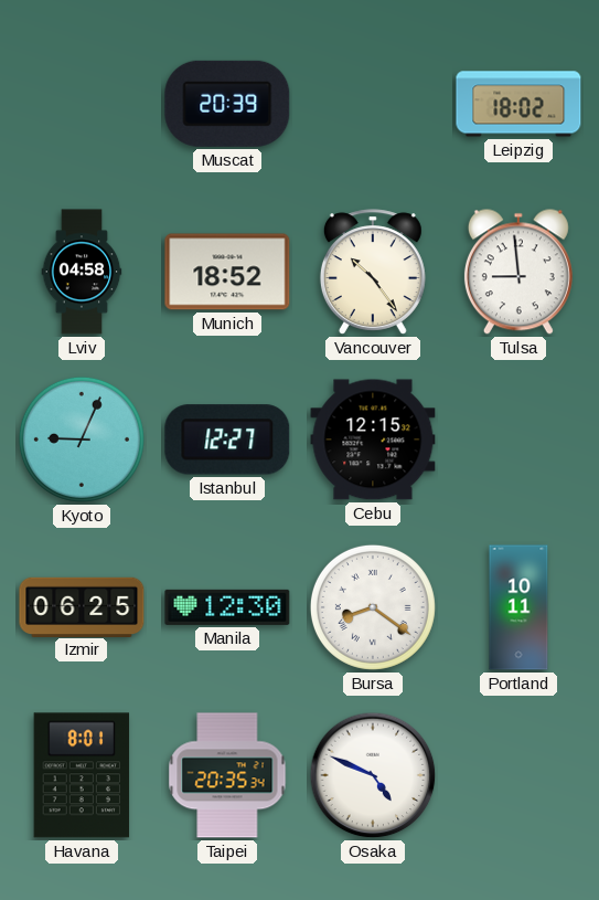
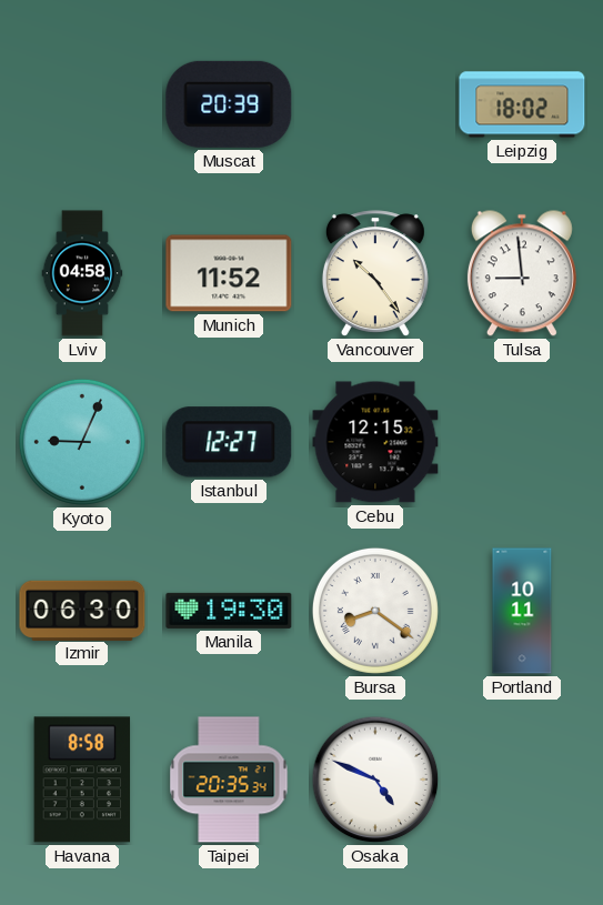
Munich: 18:52 -> 11:52
Izmir: 06:25 -> 06:30
Manila: 12:30 -> 19:30
Havana: 8:01 -> 8:58
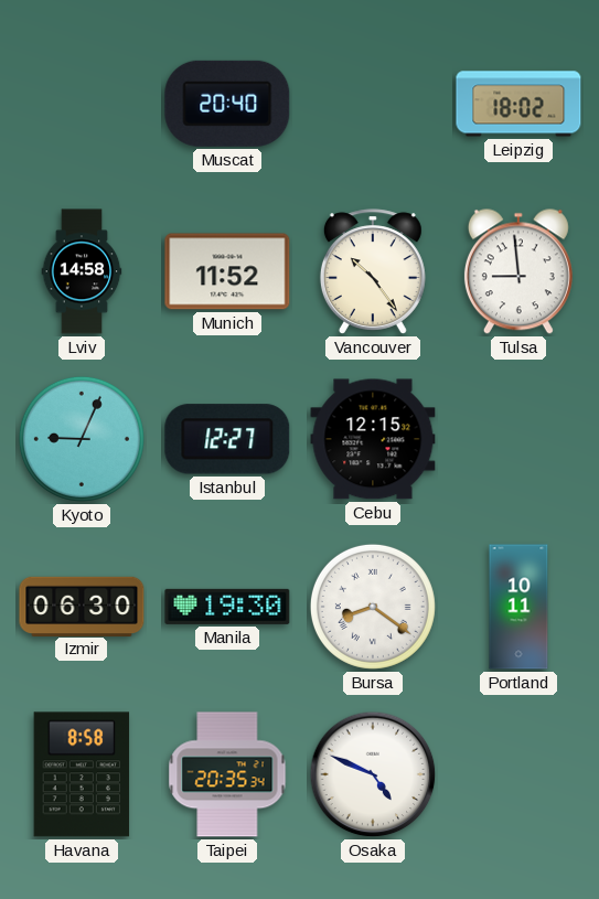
Muscat: 20:39 -> 20:40
Lviv: 04:58 -> 14:58
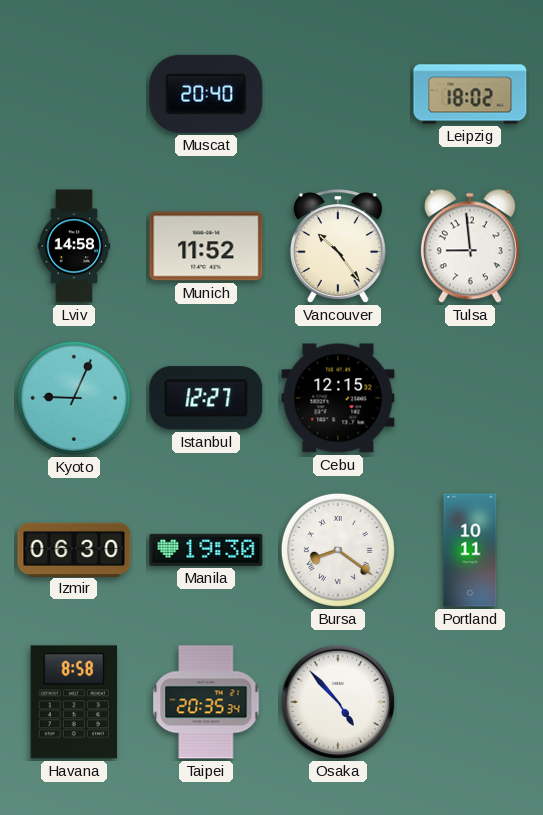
Osaka: 4:49 -> 4:53
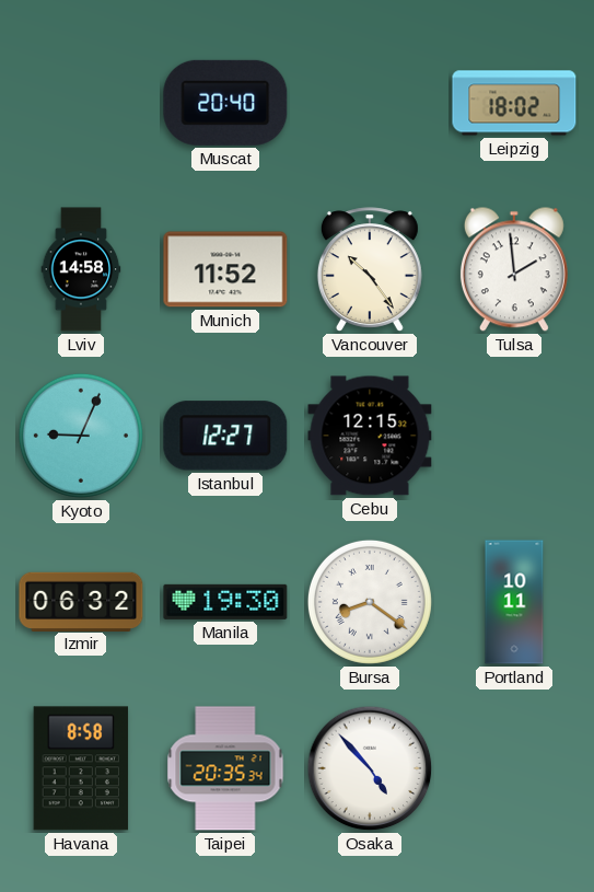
Tulsa: 8:59 -> 1:59
Izmir: 06:30 -> 06:32
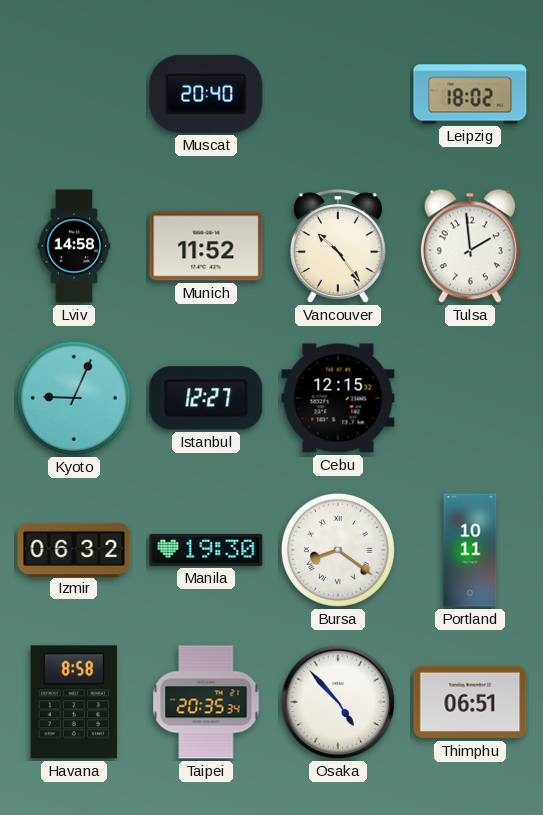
Thimphu: none -> 06:51
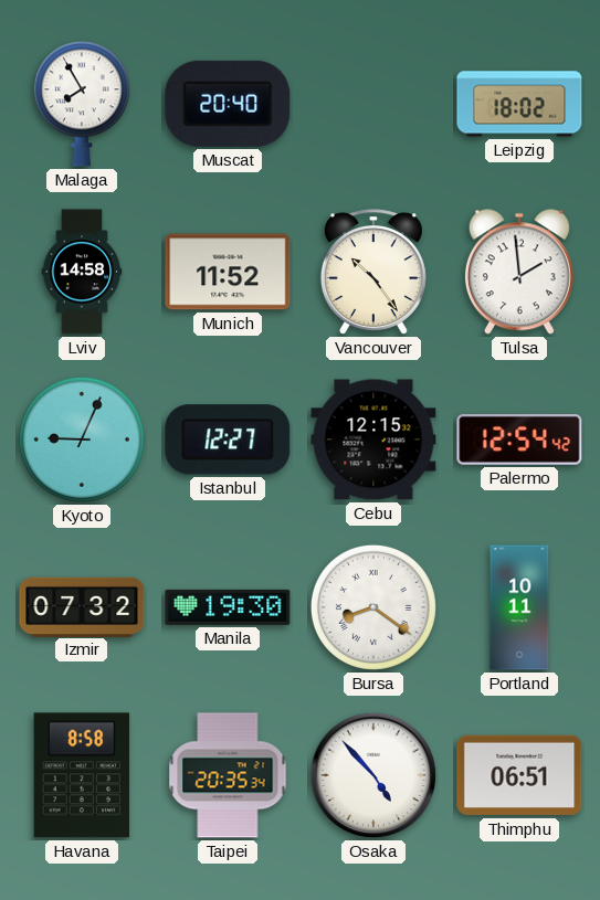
Malaga: none -> 7:55
Palermo: none -> 12:54
Izmir: 06:32 -> 07:32
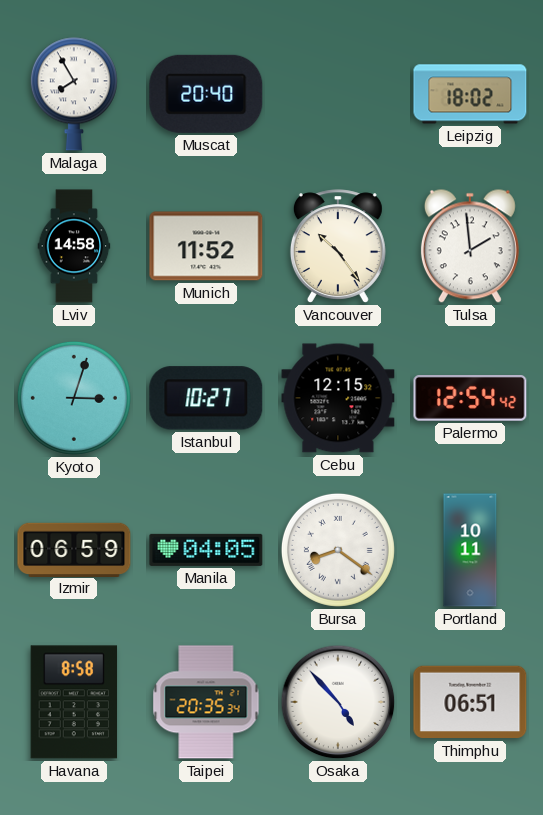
Kyoto: 9:04 -> 3:03
Istanbul: 12:27 -> 10:27
Izmir: 07:32 -> 06:59
Manila: 19:30 -> 04:05
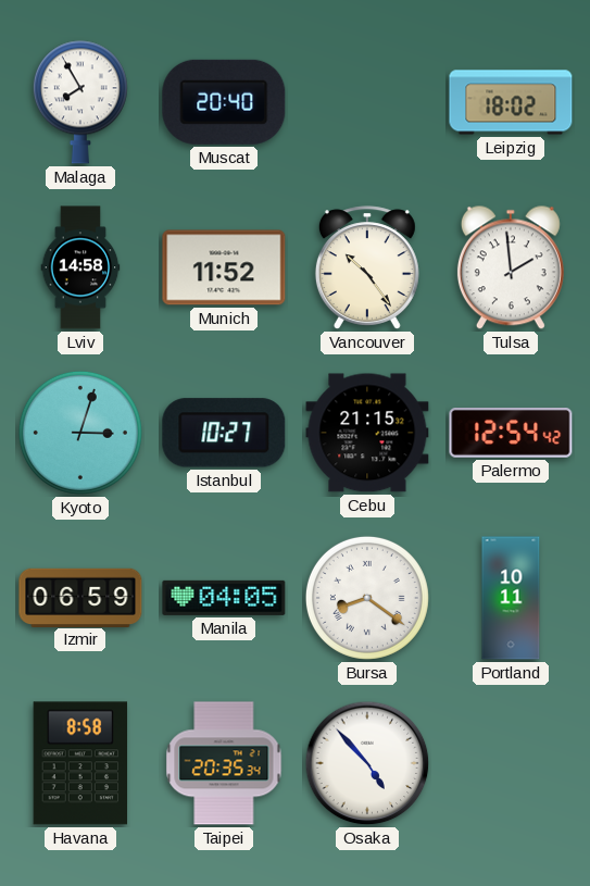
Cebu: 12:15 -> 21:15
Thimphu: 06:51 -> none
